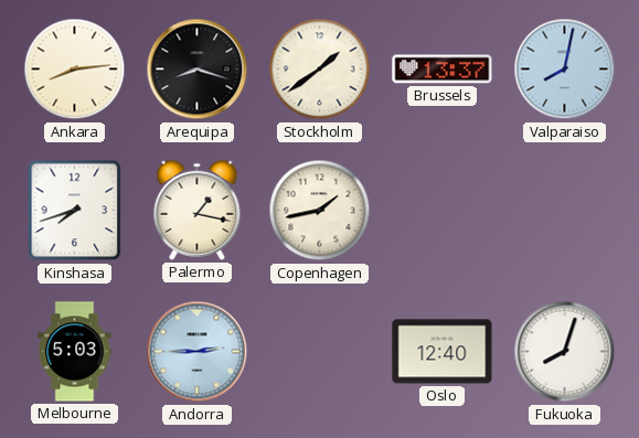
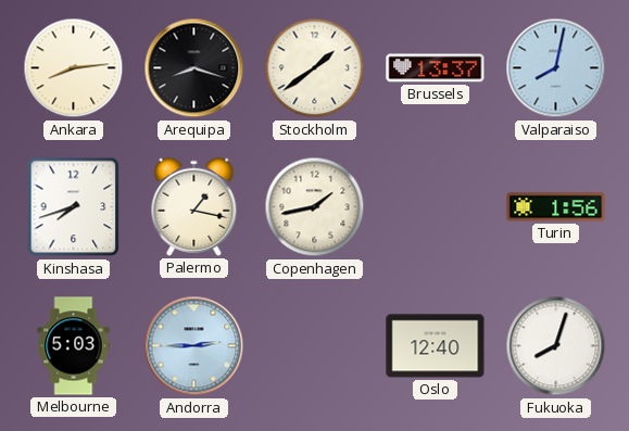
Turin: none -> 1:56
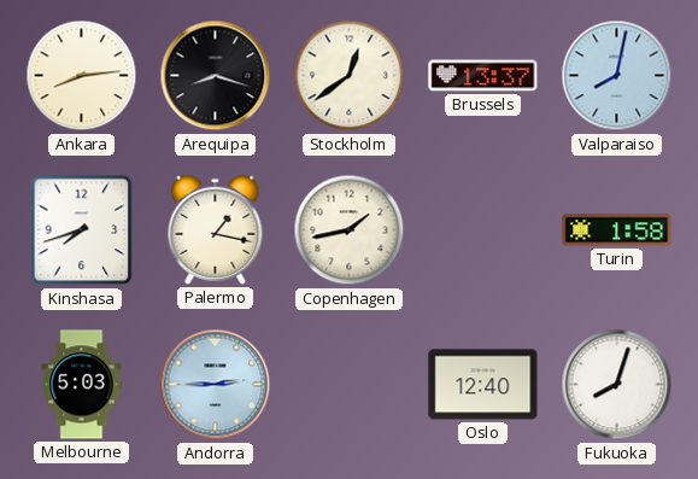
Stockholm: 1:39 -> 12:39
Turin: 1:56 -> 1:58
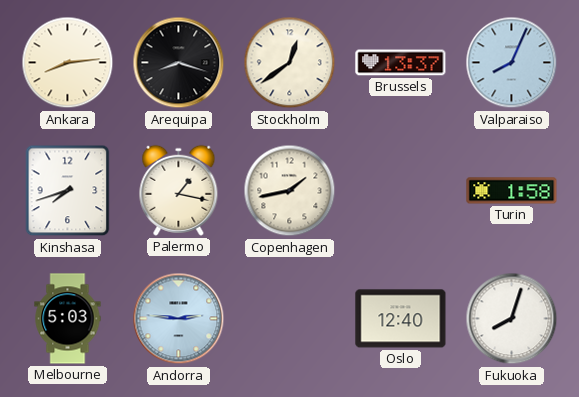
Valparaiso: 8:02 -> 8:04
Andorra: 2:45 -> 2:46
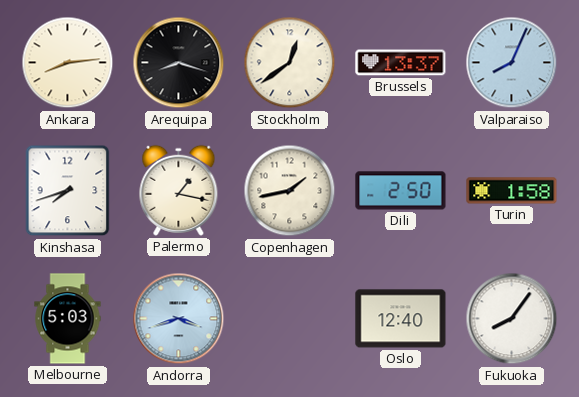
Dili: none -> 2:50
Andorra: 2:46 -> 3:42
Fukuoka: 8:03 -> 8:06
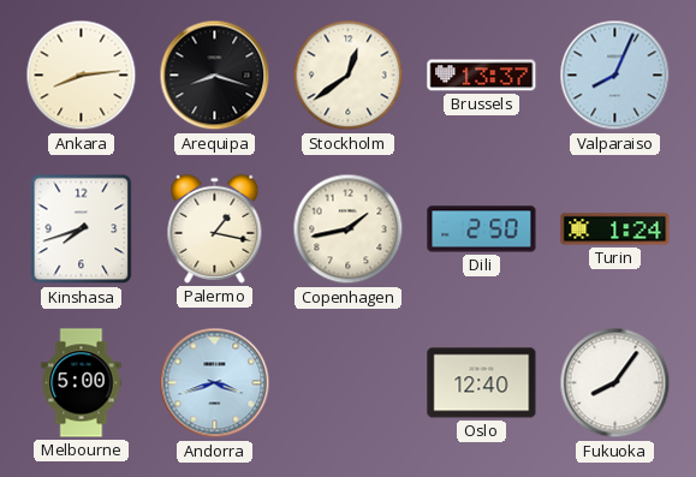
Turin: 1:58 -> 1:24
Melbourne: 5:03 -> 5:00
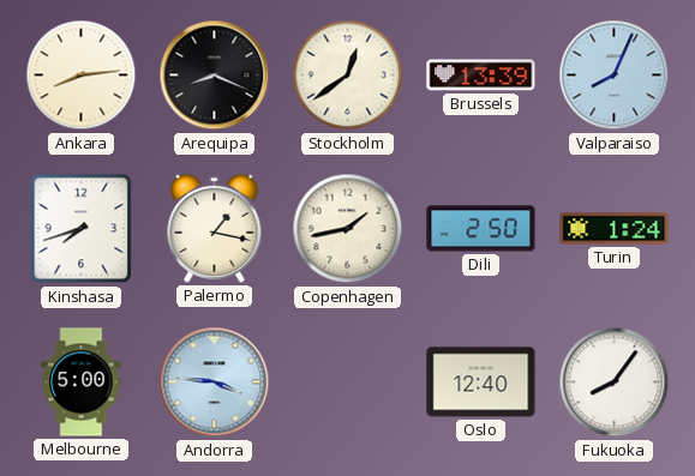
Arequipa: 8:18 -> 8:19
Brussels: 13:37 -> 13:39
Andorra: 3:42 -> 3:46
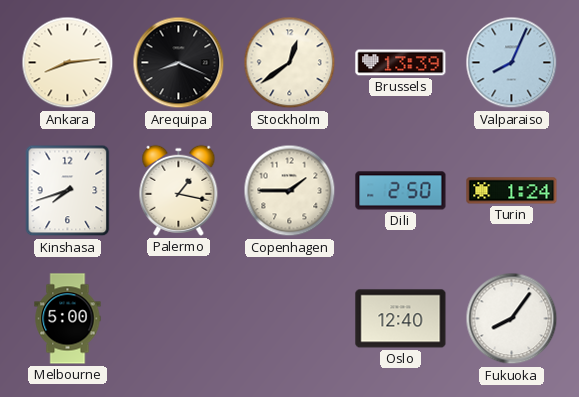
Copenhagen: 1:43 -> 1:45
Andorra: 3:46 -> none
